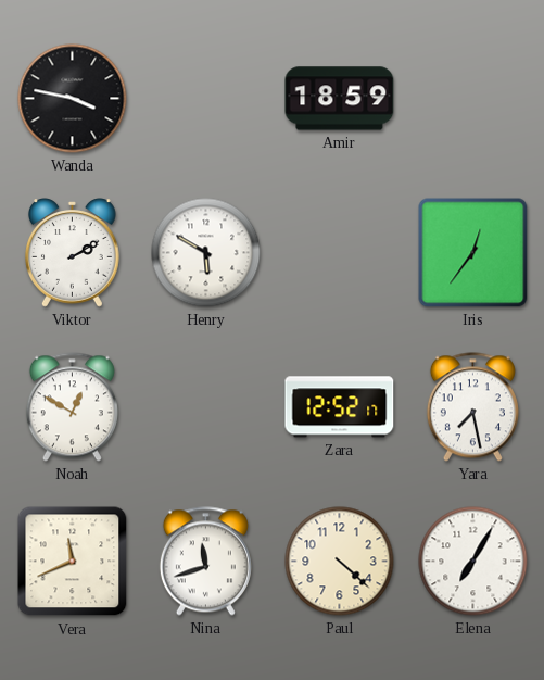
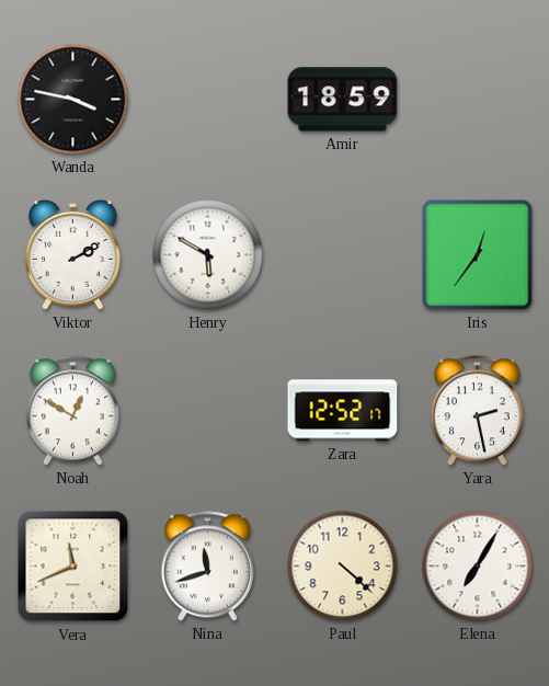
Yara: 7:28 -> 2:28
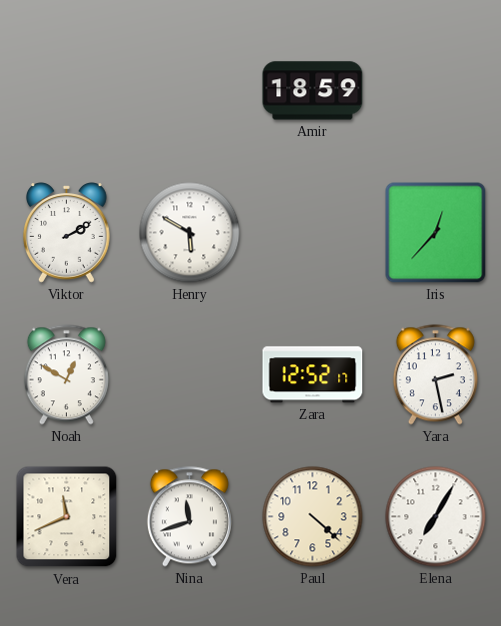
Wanda: 3:47 -> none
Iris: 12:36 -> 12:37
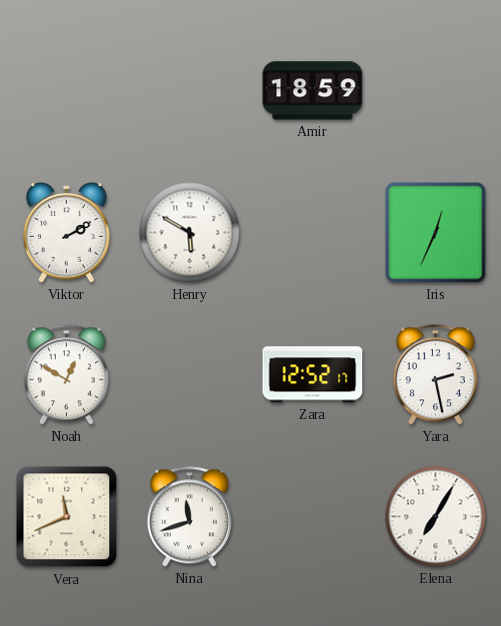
Iris: 12:37 -> 12:34
Paul: 4:22 -> none
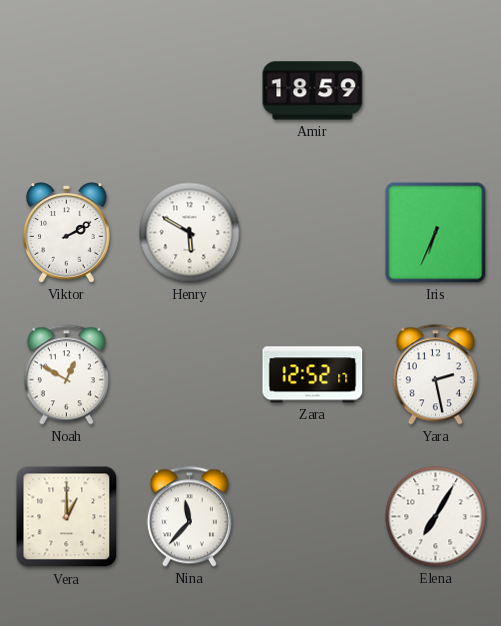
Iris: 12:34 -> 6:34
Vera: 11:41 -> 1:00
Nina: 11:42 -> 11:37
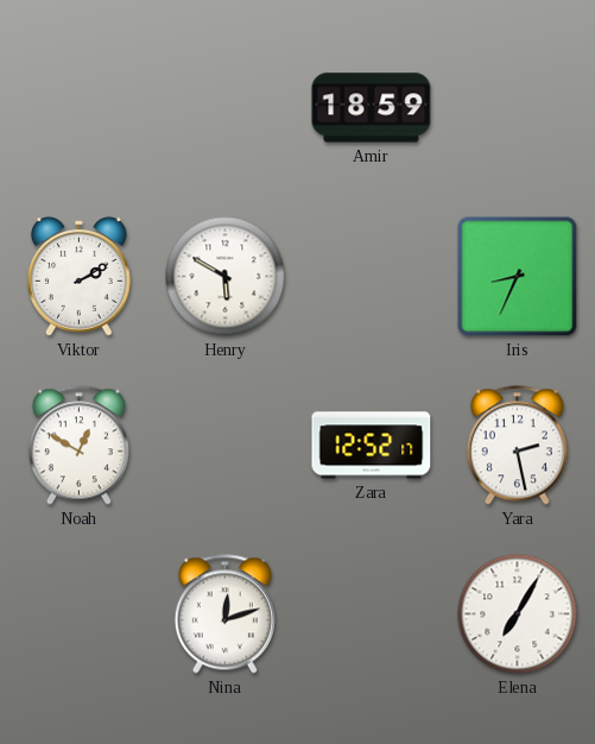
Iris: 6:34 -> 8:34
Vera: 1:00 -> none
Nina: 11:37 -> 12:12
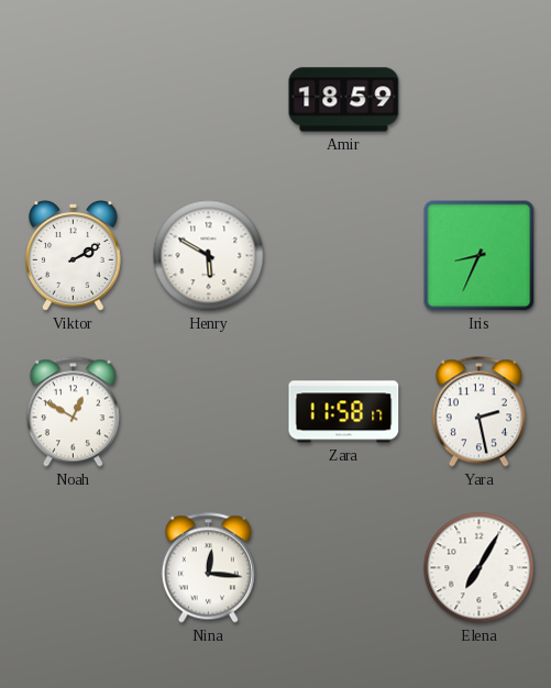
Zara: 12:52 -> 11:58
Nina: 12:12 -> 12:16
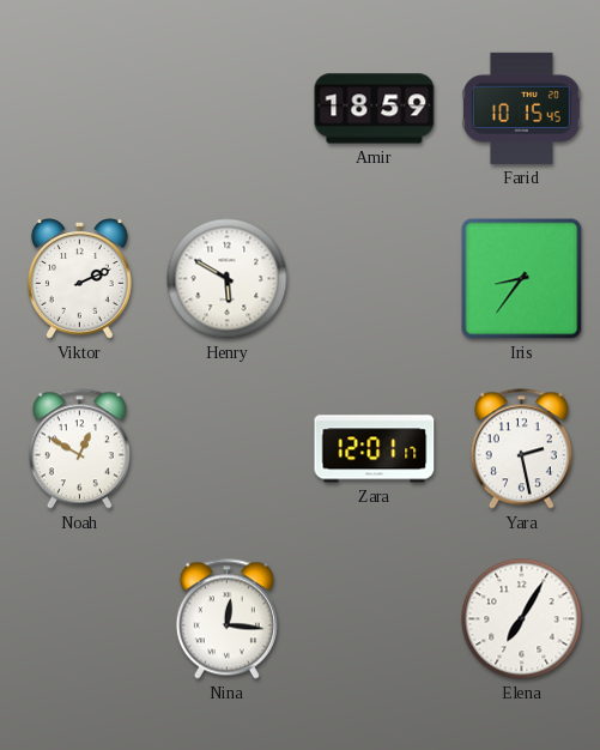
Farid: none -> 10:15
Viktor: 2:10 -> 2:11
Iris: 8:34 -> 8:36
Zara: 11:58 -> 12:01
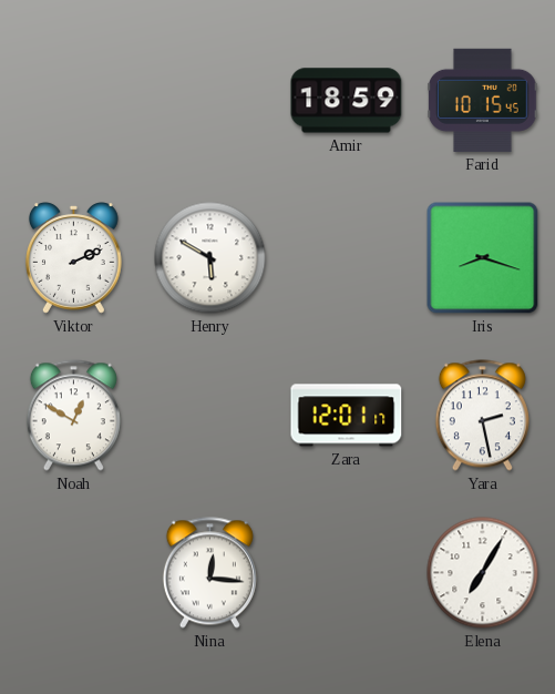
Iris: 8:36 -> 8:18
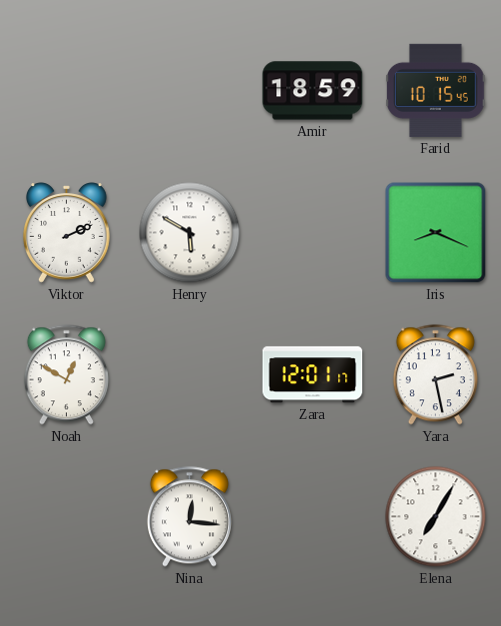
Iris: 8:18 -> 8:19
